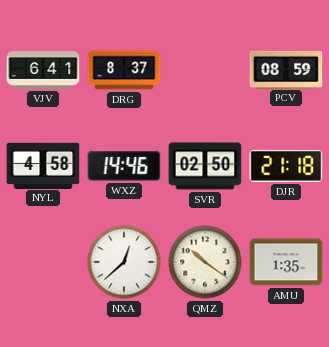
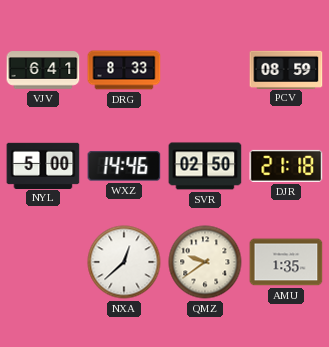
DRG: 8:37 -> 8:33
NYL: 4:58 -> 5:00
QMZ: 10:21 -> 9:39
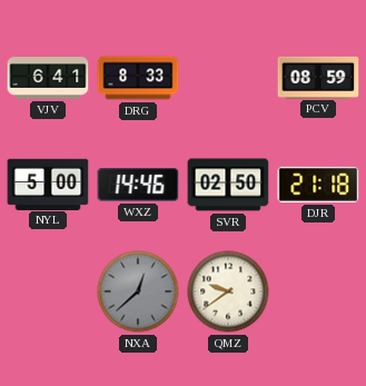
NXA dial: white -> grey
AMU: 1:35 -> none
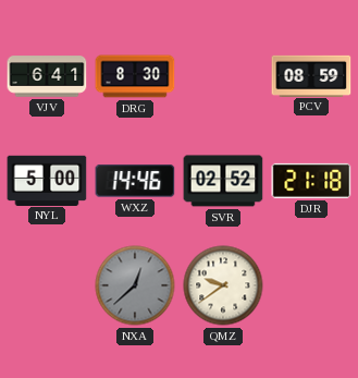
DRG: 8:33 -> 8:30
SVR: 02:50 -> 02:52
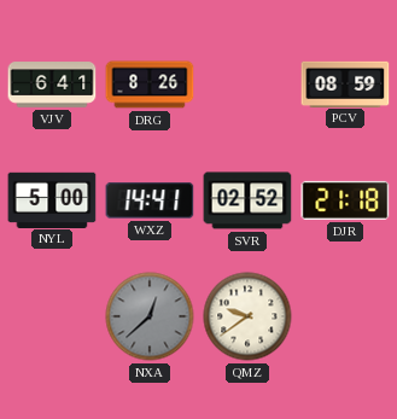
DRG: 8:30 -> 8:26
WXZ: 14:46 -> 14:41
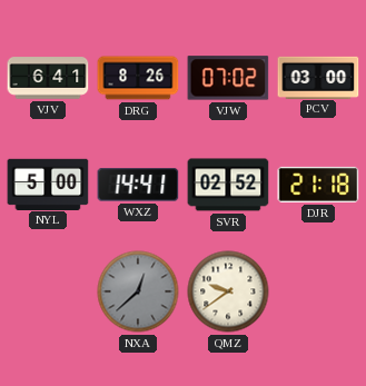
VJW: none -> 07:02
PCV: 08:59 -> 03:00
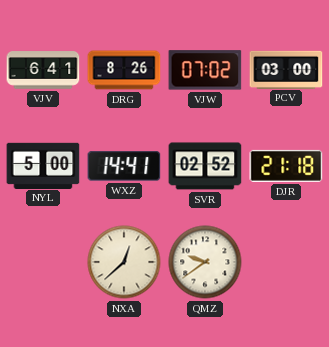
NXA dial: grey -> cream
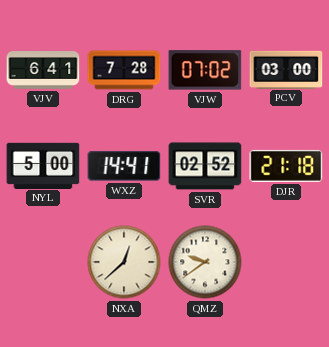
DRG: 8:26 -> 7:28
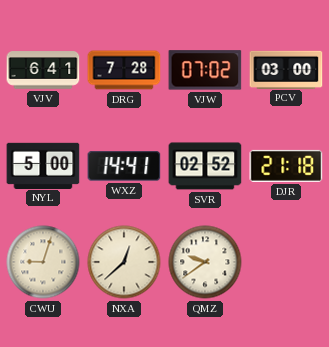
CWU: none -> 9:03
